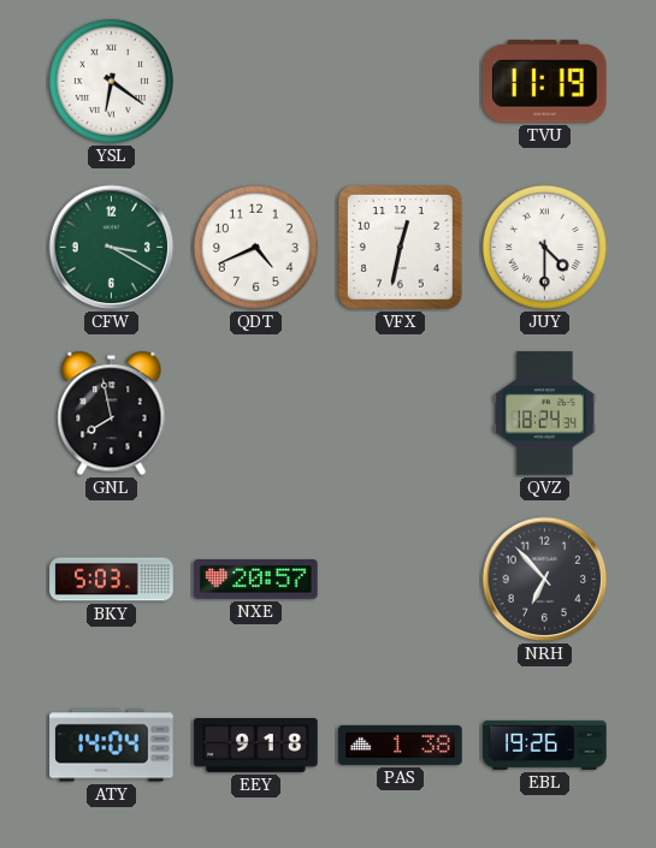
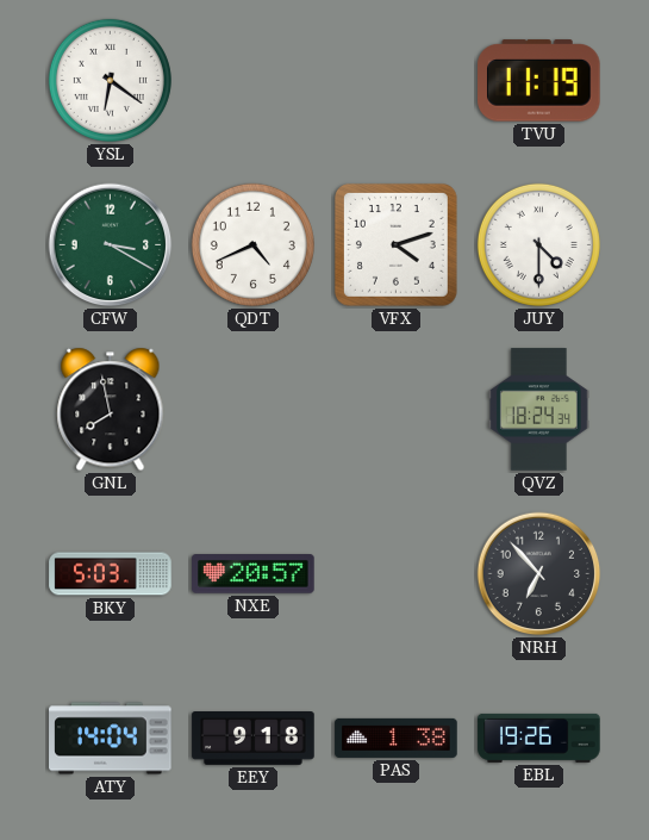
VFX: 12:32 -> 4:12
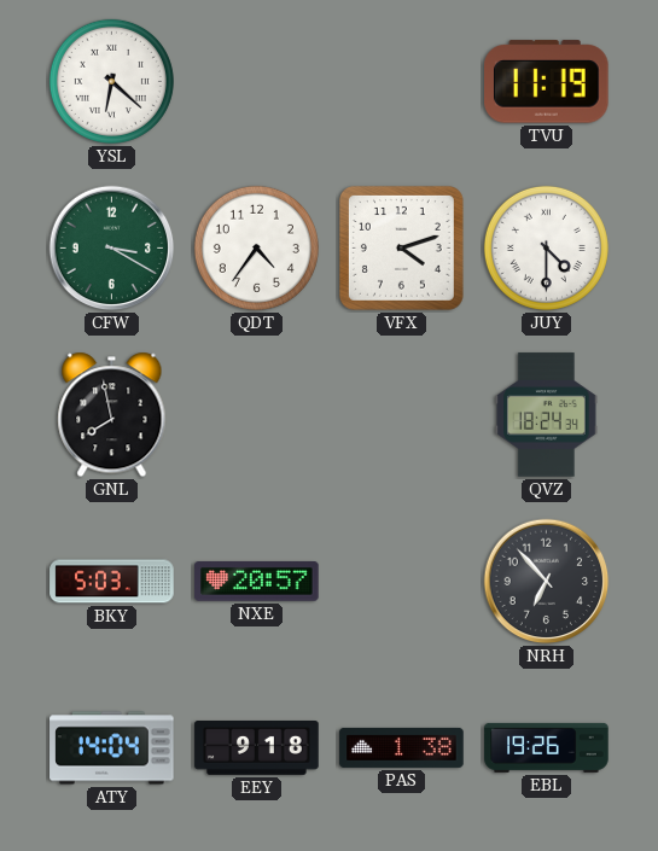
YSL: 6:21 -> 6:22
QDT: 4:41 -> 4:36
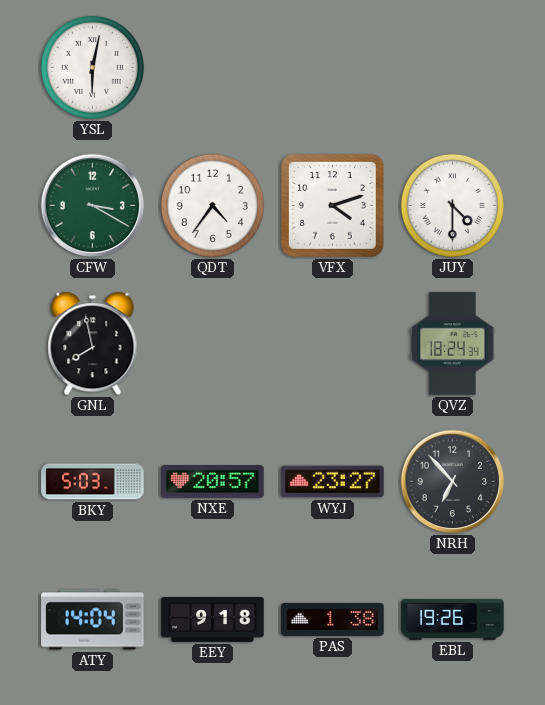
YSL: 6:22 -> 6:02
TVU: 11:19 -> none
WYJ: none -> 23:27
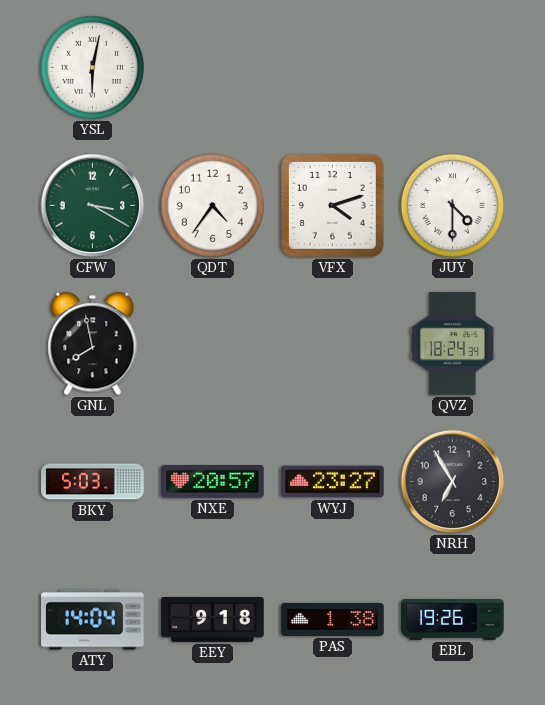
NRH: 6:53 -> 6:55
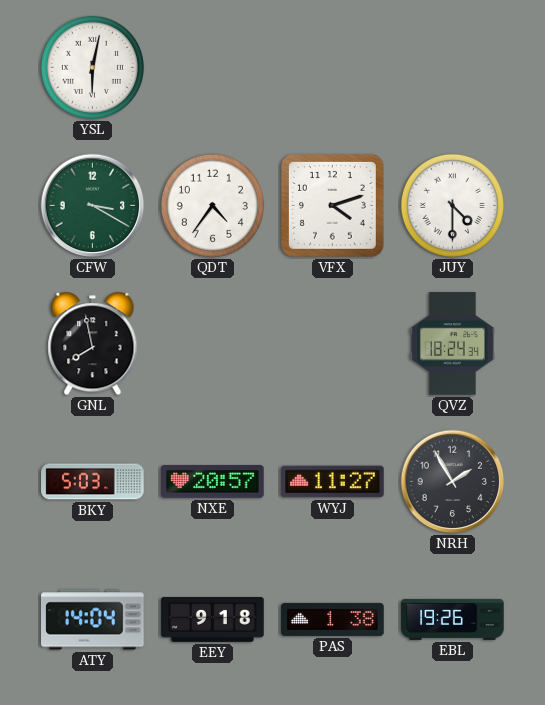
WYJ: 23:27 -> 11:27
NRH: 6:55 -> 1:55
